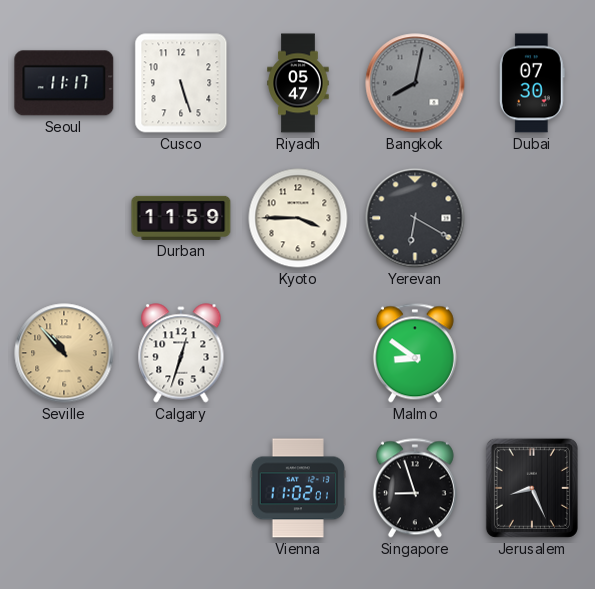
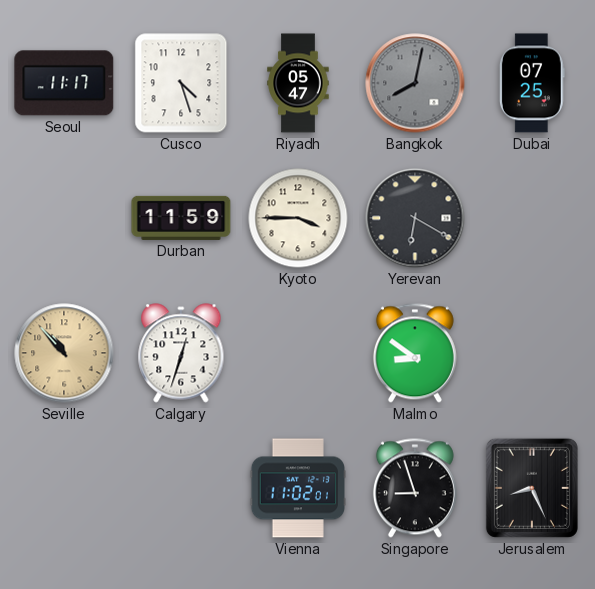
Cusco: 5:27 -> 4:27
Dubai: 07:30 -> 07:25
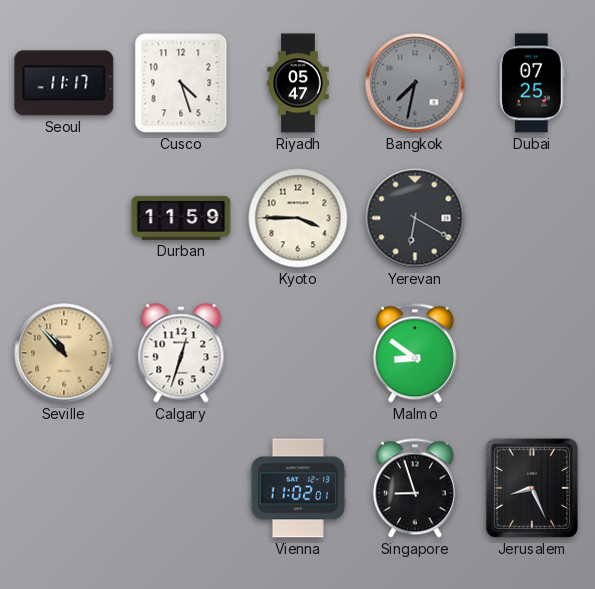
Bangkok: 8:02 -> 7:32
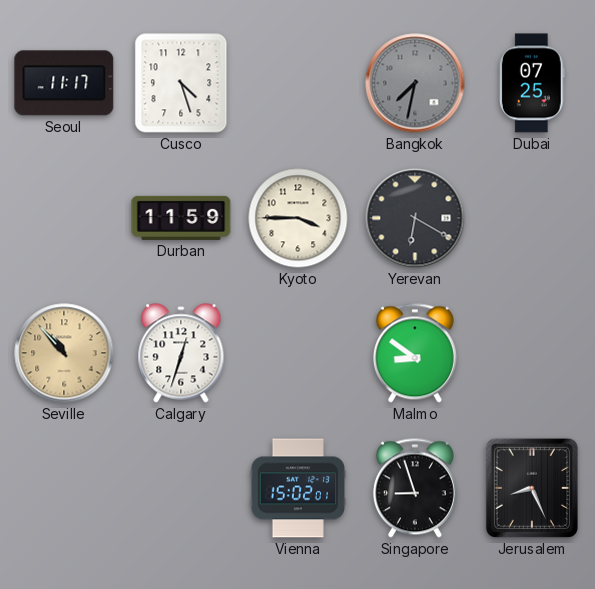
Riyadh: 05:47 -> none
Vienna: 11:02 -> 15:02
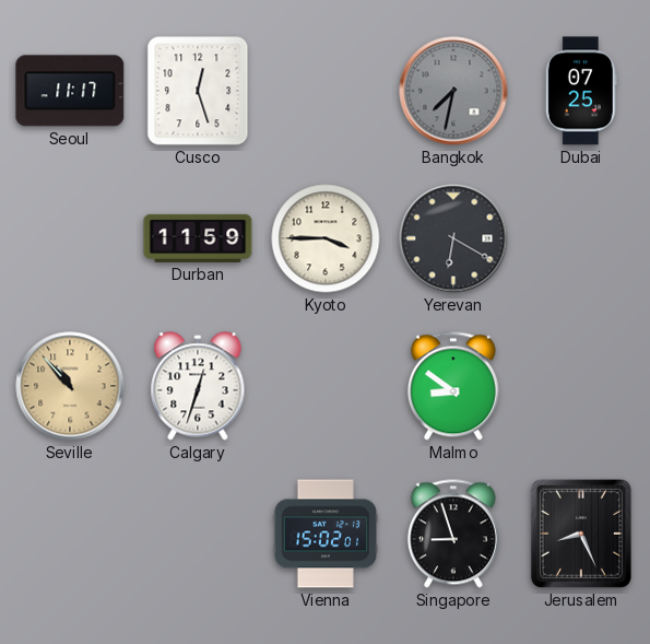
Cusco: 4:27 -> 12:27
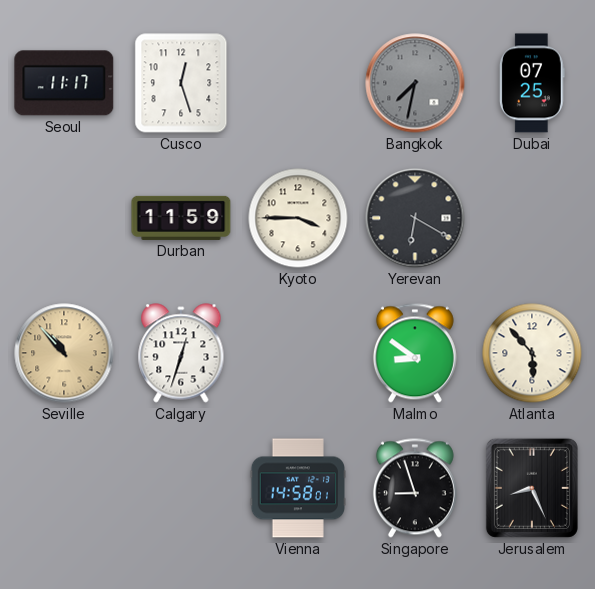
Atlanta: none -> 5:53
Vienna: 15:02 -> 14:58
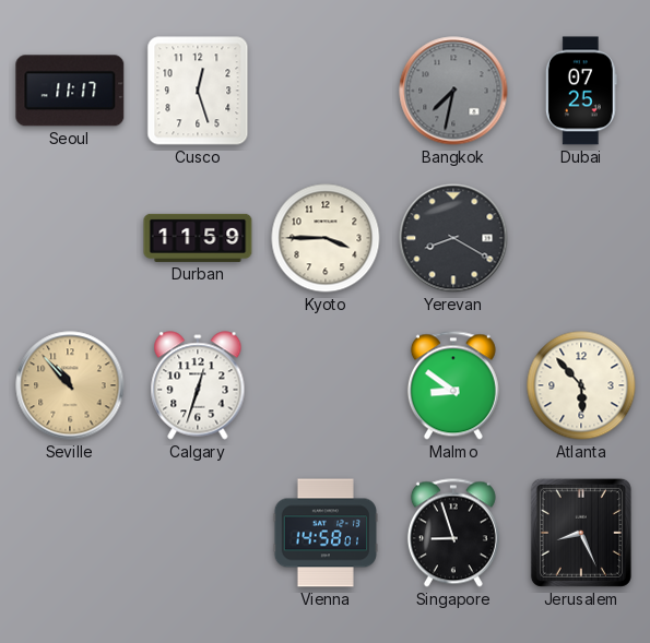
Yerevan: 6:20 -> 8:20
